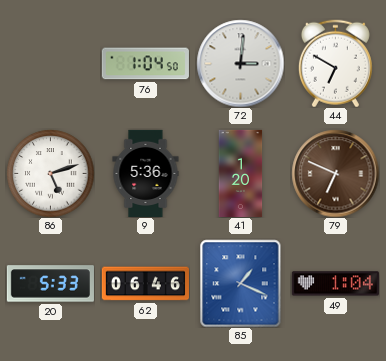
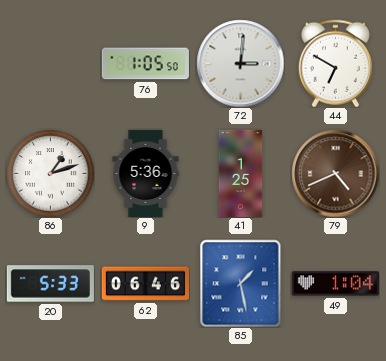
76: 1:04 -> 1:05
86: 5:12 -> 1:12
41: 1:20 -> 1:25
79: 6:49 -> 4:41
85: 1:19 -> 1:28
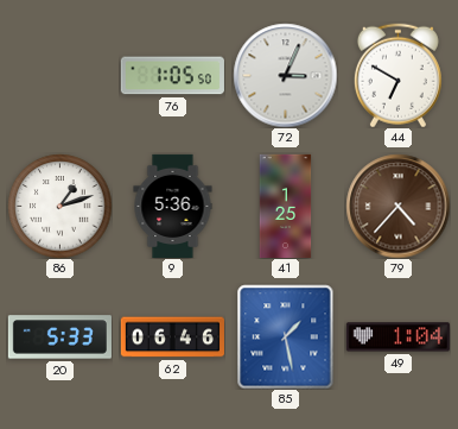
72: 3:01 -> 3:04
79: 4:41 -> 4:37
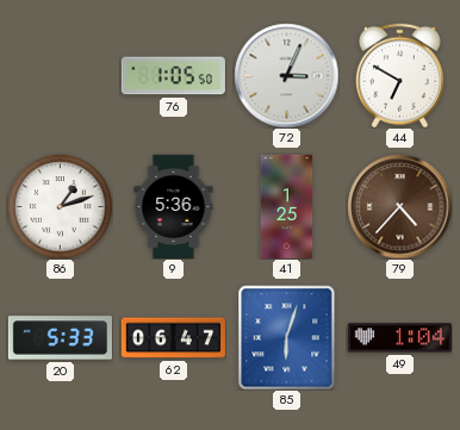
62: 06:46 -> 06:47
85: 1:28 -> 6:03
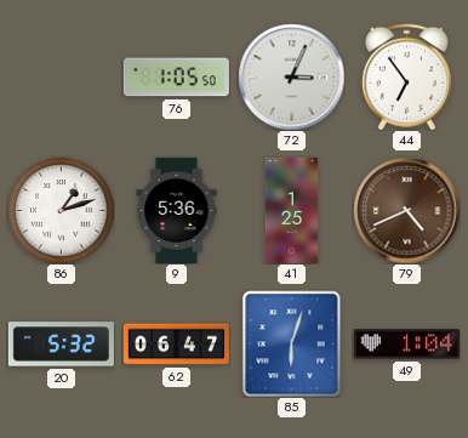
44: 6:50 -> 6:54
79: 4:37 -> 4:41
20: 5:33 -> 5:32
